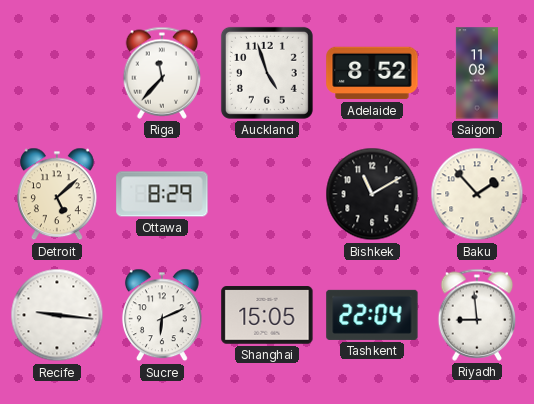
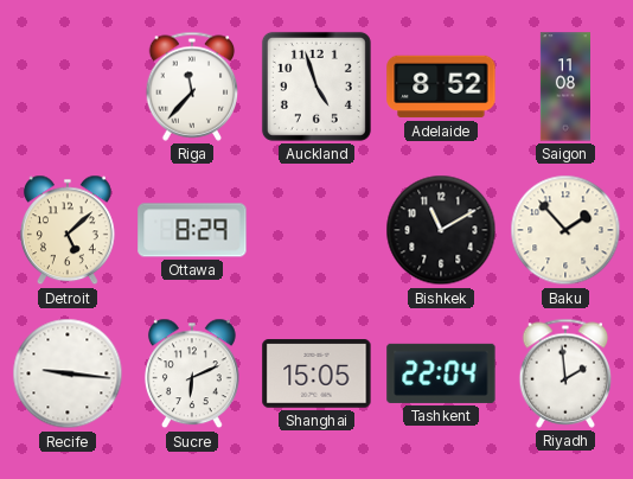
Riyadh: 8:59 -> 1:59
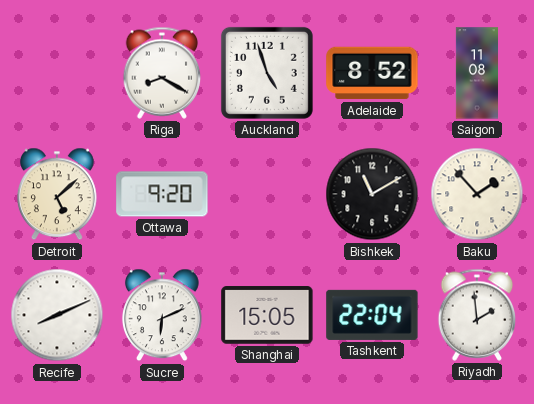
Riga: 11:37 -> 8:20
Ottawa: 8:29 -> 9:20
Recife: 9:16 -> 8:11
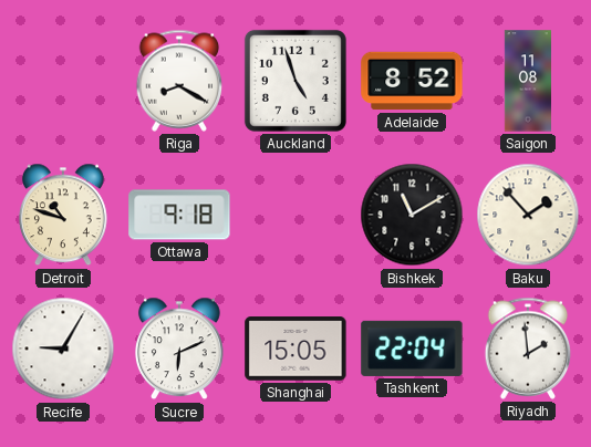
Detroit: 5:08 -> 10:48
Ottawa: 9:20 -> 9:18
Recife: 8:11 -> 9:05
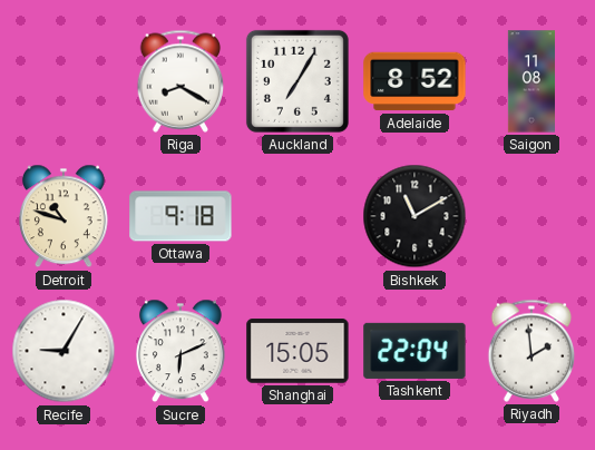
Auckland: 4:57 -> 7:05
Baku: 1:53 -> none
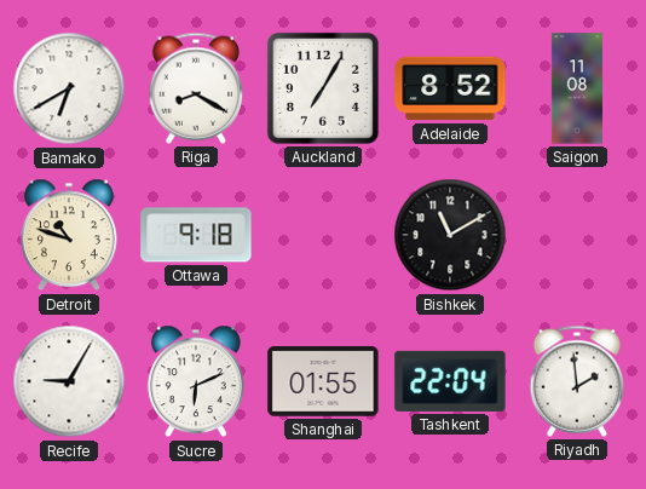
Bamako: none -> 6:40
Shanghai: 15:05 -> 01:55
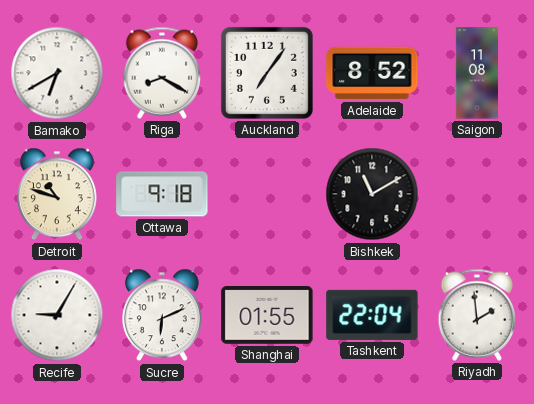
Auckland: 7:05 -> 7:06
